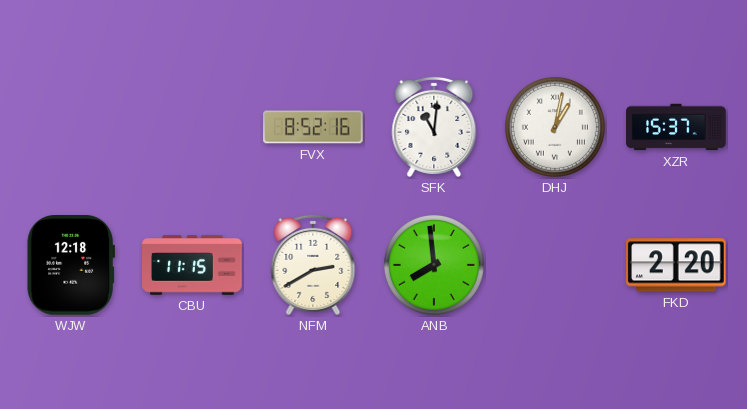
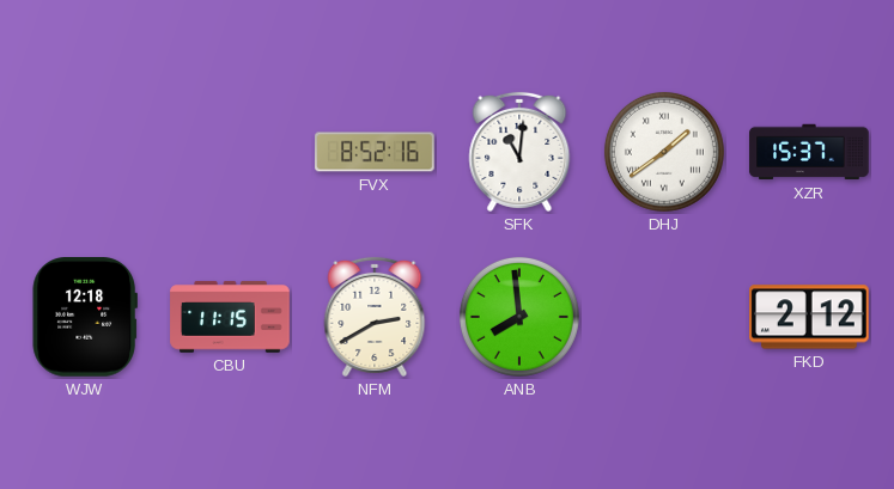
DHJ: 1:02 -> 1:39
FKD: 2:20 -> 2:12
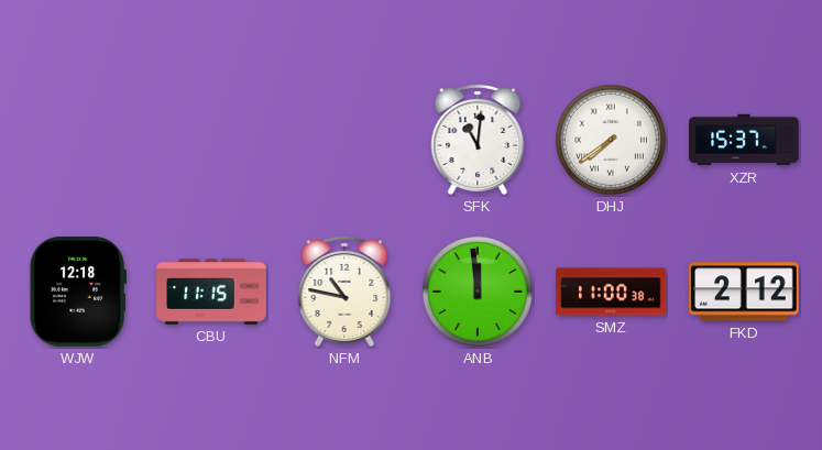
FVX: 8:52 -> none
DHJ: 1:39 -> 7:39
NFM: 2:40 -> 10:47
ANB: 7:59 -> 11:59
SMZ: none -> 11:00
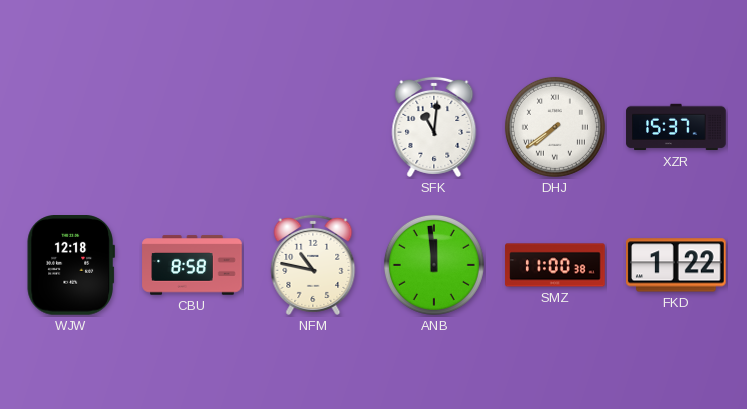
CBU: 11:15 -> 8:58
FKD: 2:12 -> 1:22
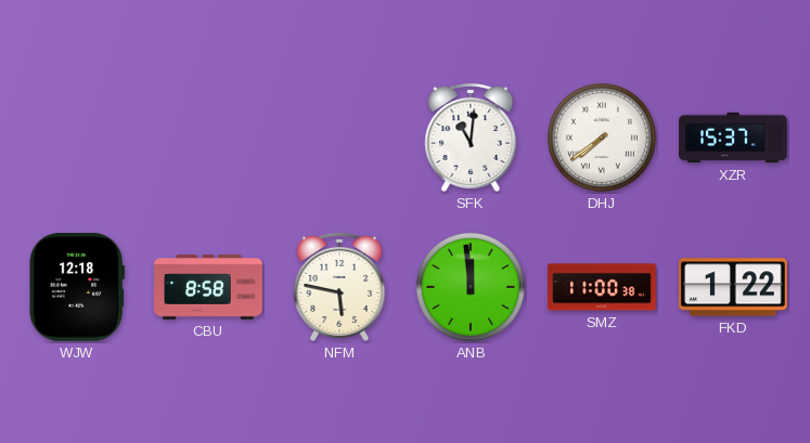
NFM: 10:47 -> 5:47
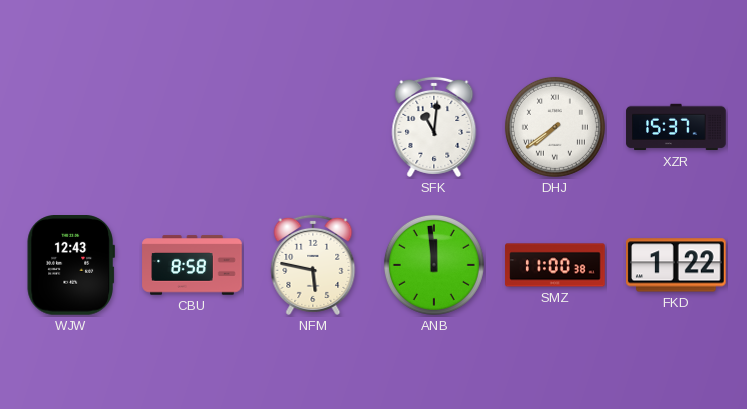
WJW: 12:18 -> 12:43
